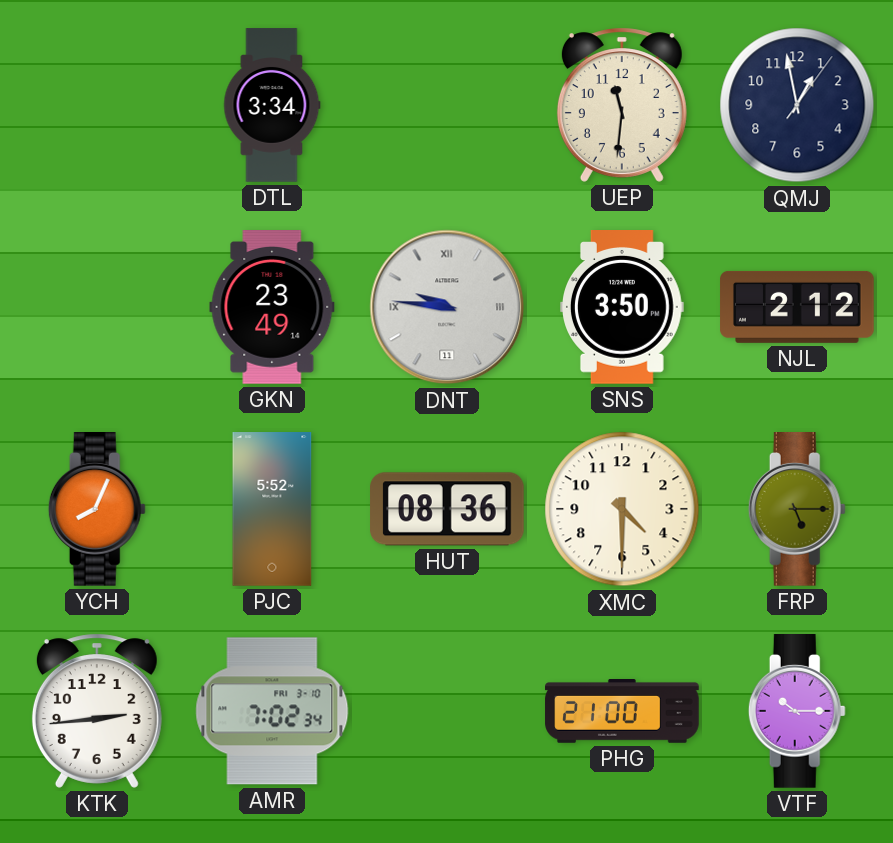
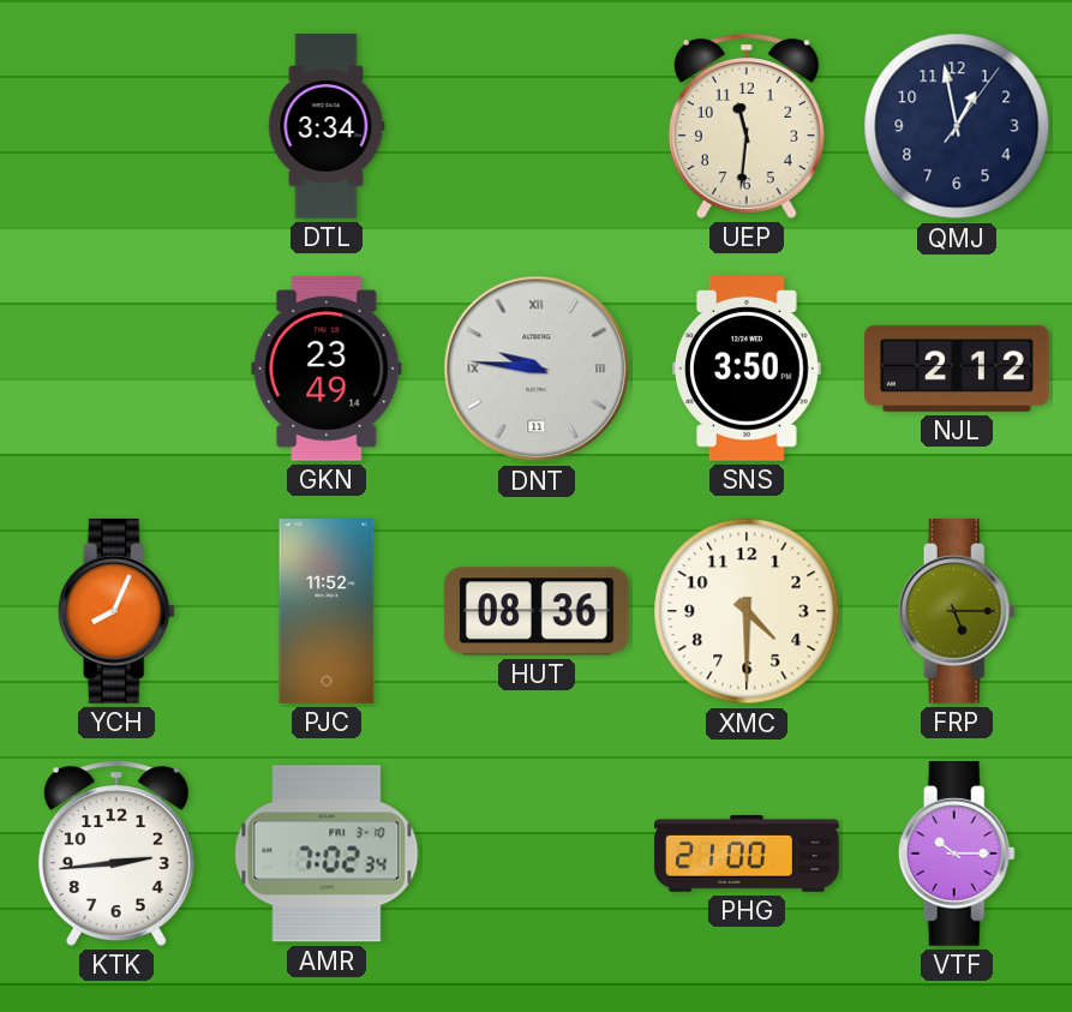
PJC: 5:52 -> 11:52
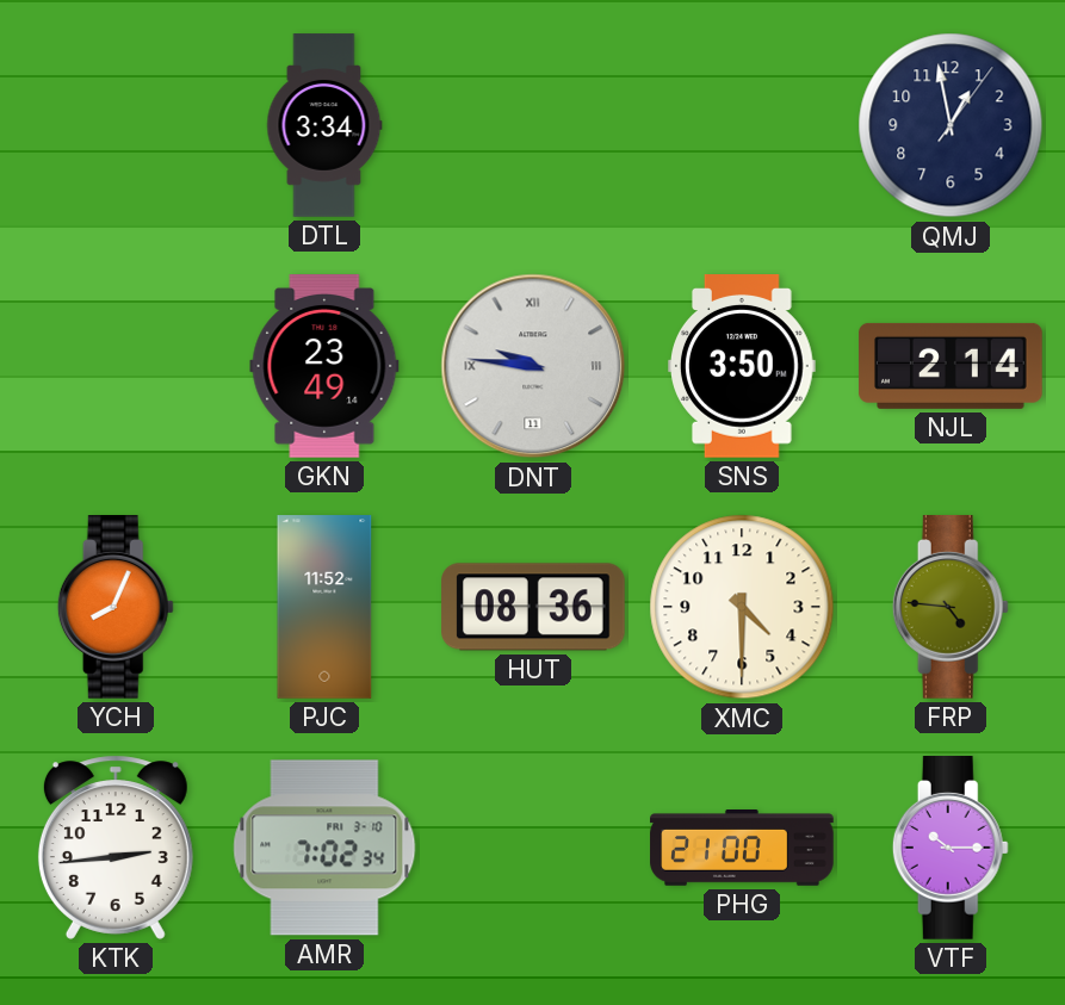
UEP: 11:31 -> none
NJL: 2:12 -> 2:14
FRP: 5:15 -> 4:46
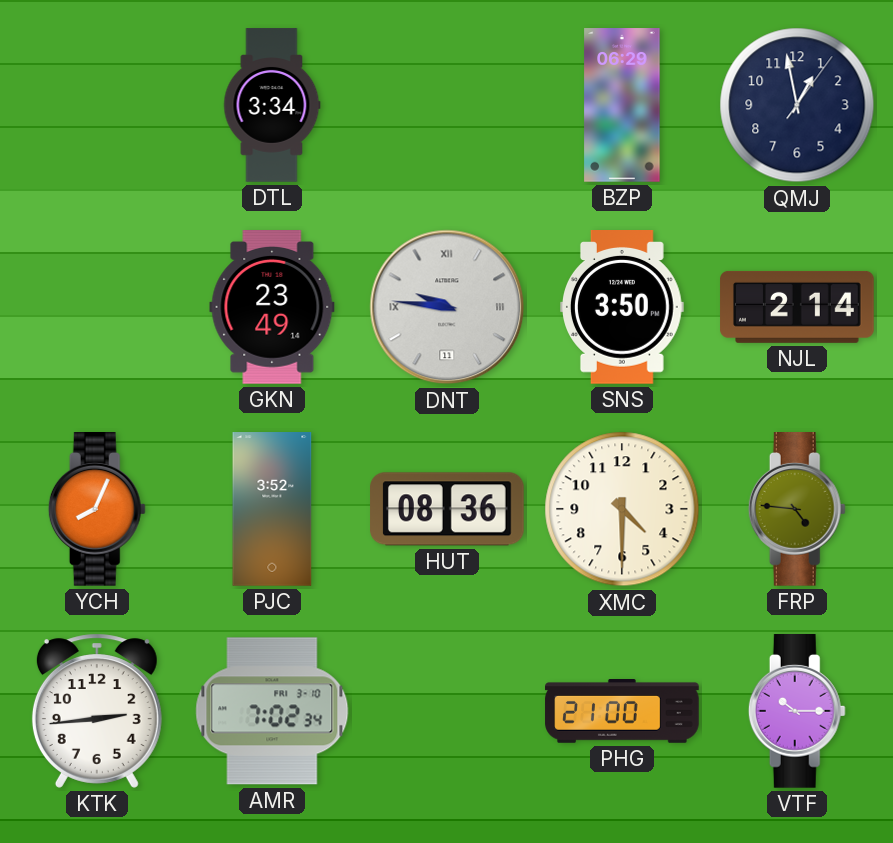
BZP: none -> 06:29
PJC: 11:52 -> 3:52
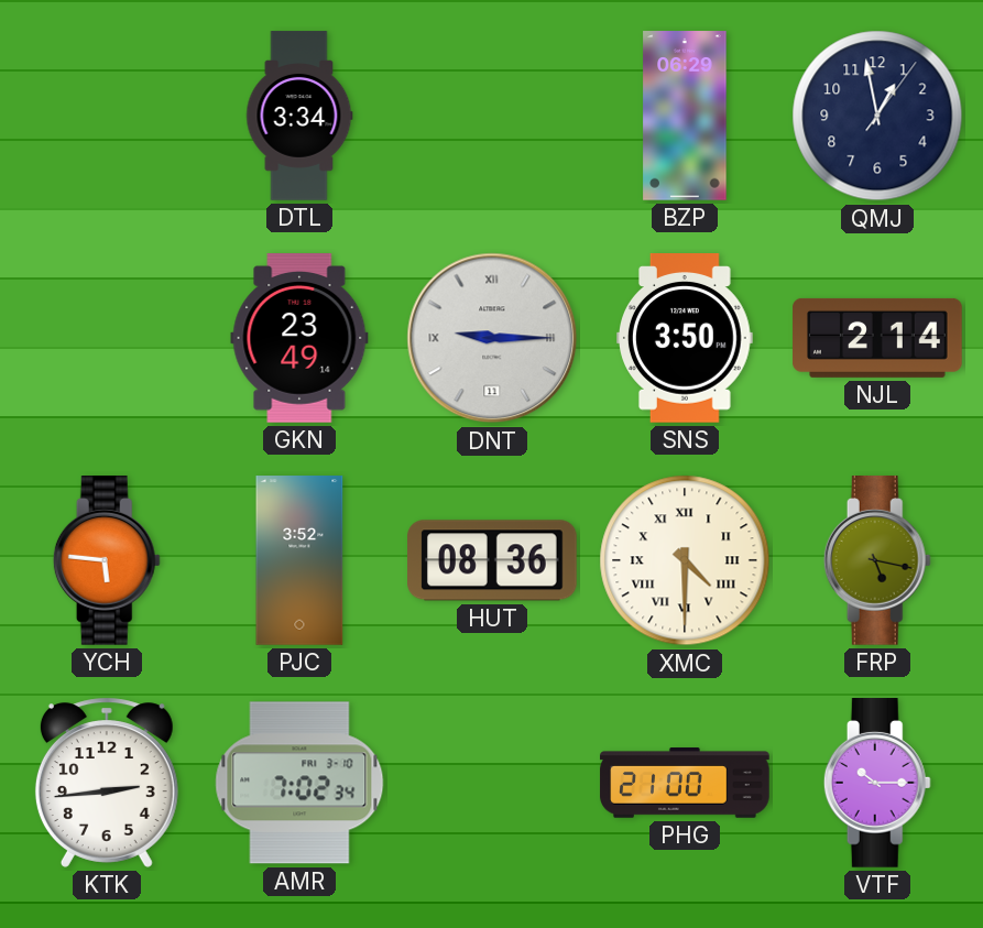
DNT: 9:46 -> 9:15
YCH: 8:04 -> 5:46
XMC numerals: Arabic -> Roman
FRP: 4:46 -> 5:17
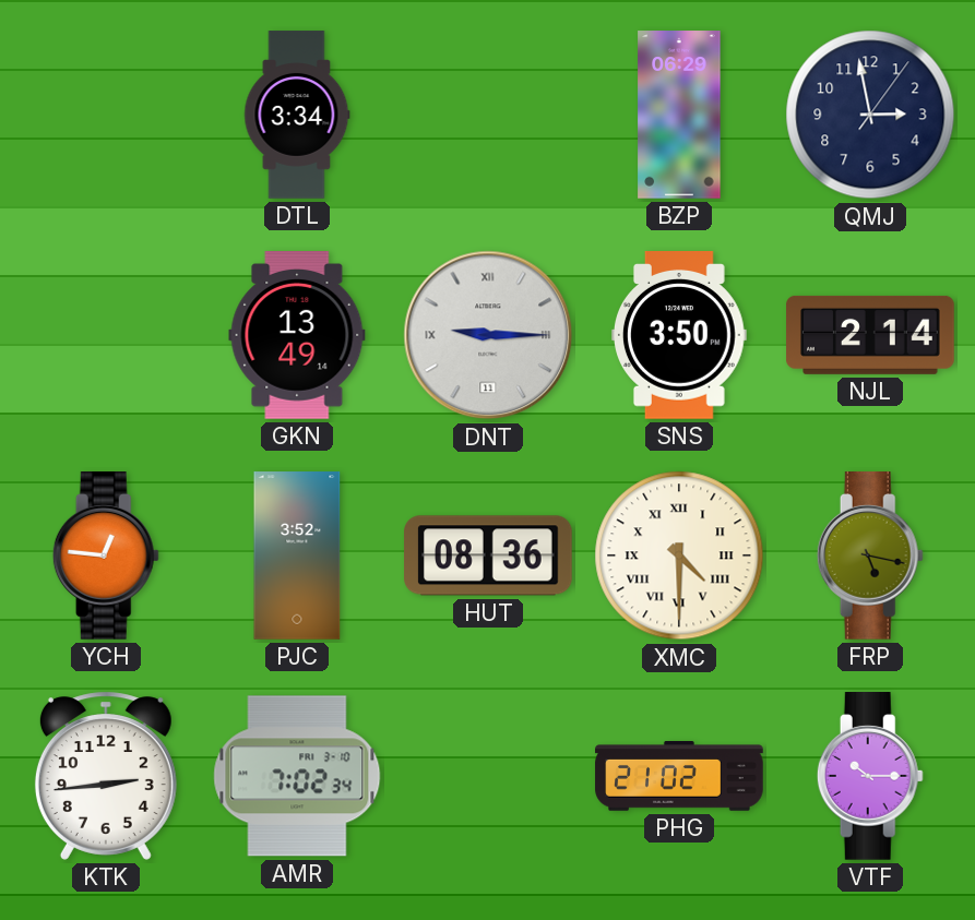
QMJ: 12:58 -> 2:58
GKN: 23:49 -> 13:49
YCH: 5:46 -> 12:46
PHG: 21:00 -> 21:02
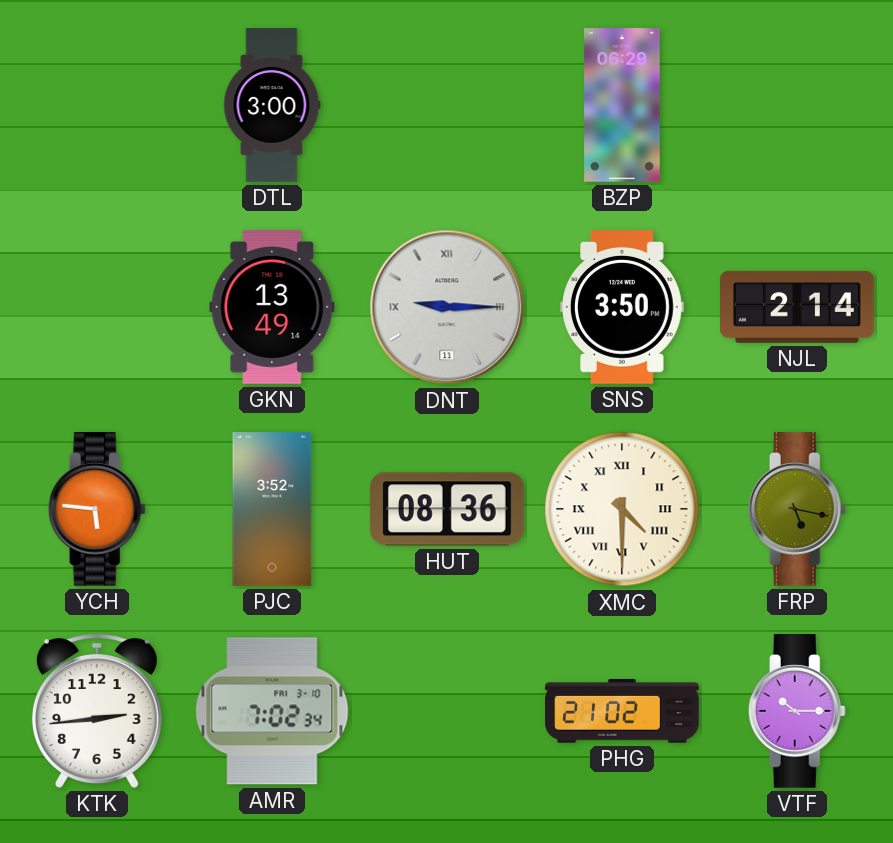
DTL: 3:34 -> 3:00
QMJ: 2:58 -> none
YCH: 12:46 -> 5:46
